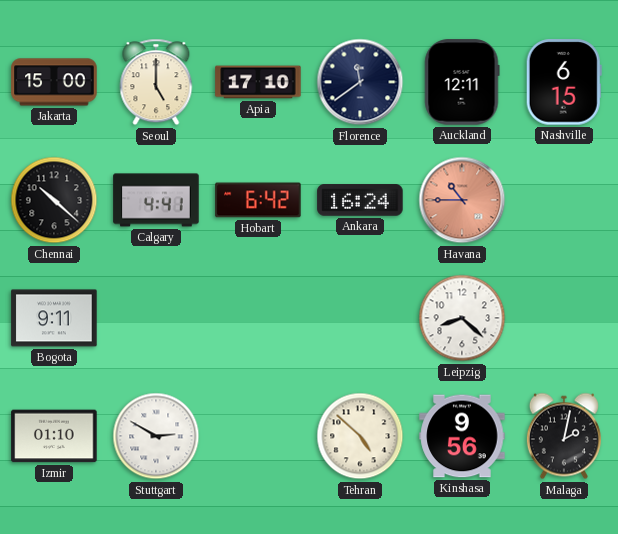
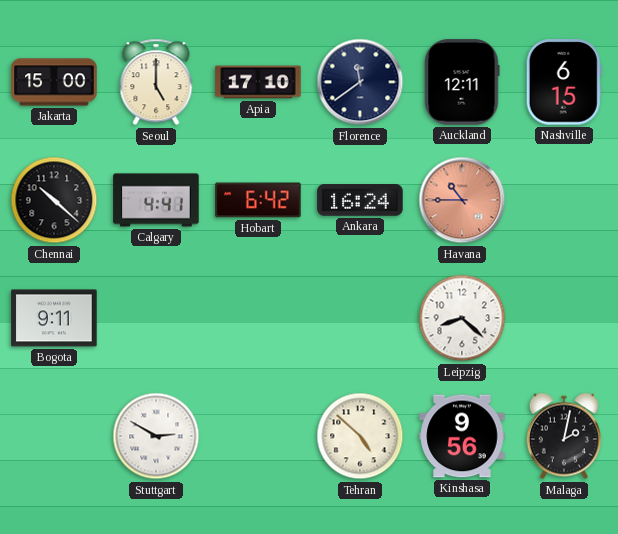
Izmir: 01:10 -> none
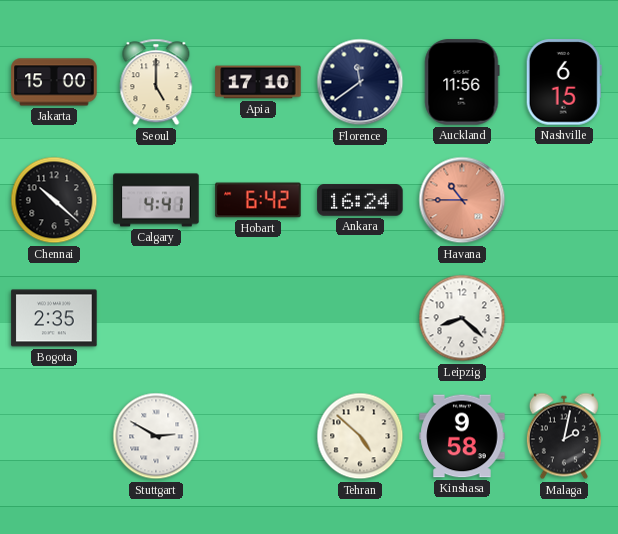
Auckland: 12:11 -> 11:56
Bogota: 9:11 -> 2:35
Kinshasa: 9:56 -> 9:58
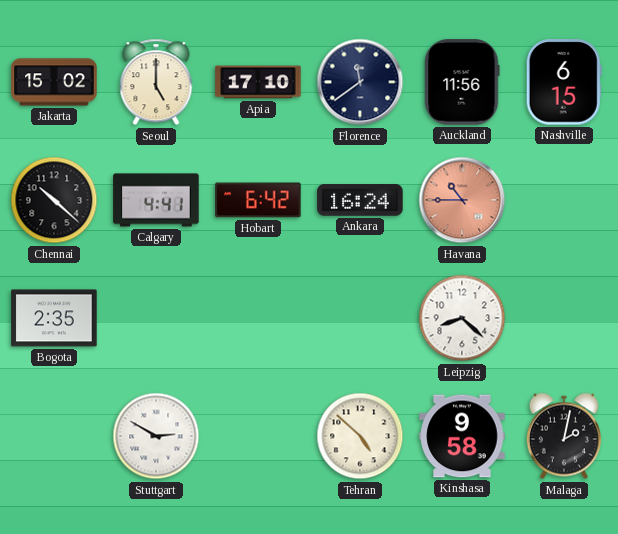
Jakarta: 15:00 -> 15:02
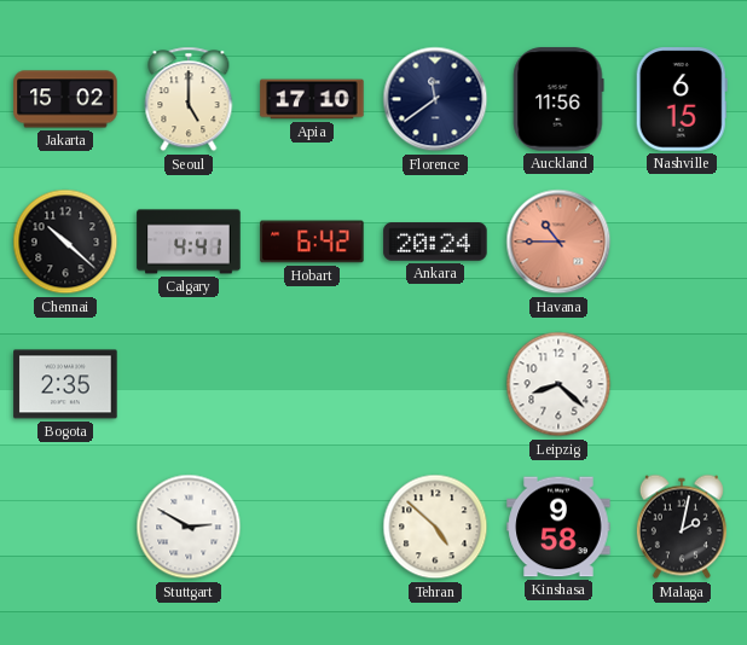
Ankara: 16:24 -> 20:24
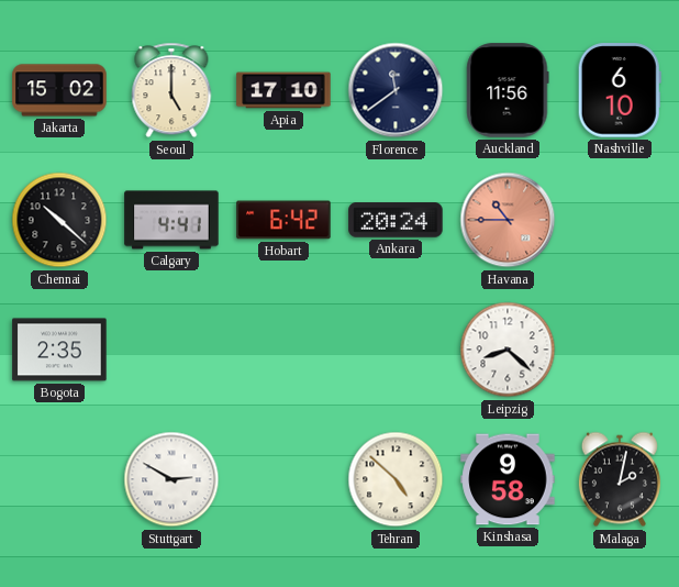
Nashville: 6:15 -> 6:10
